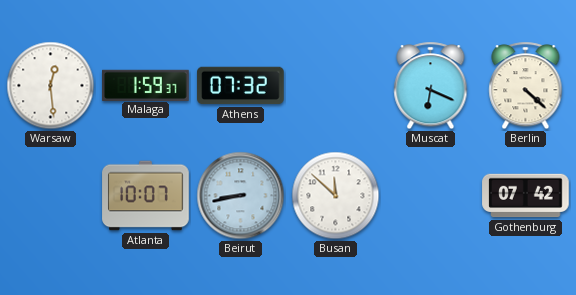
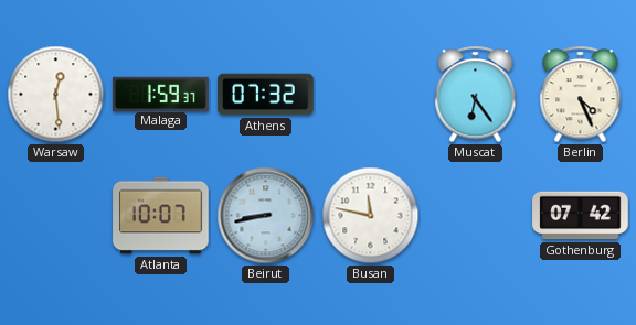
Muscat: 6:19 -> 6:24
Berlin: 4:22 -> 4:26
Busan: 11:52 -> 11:47
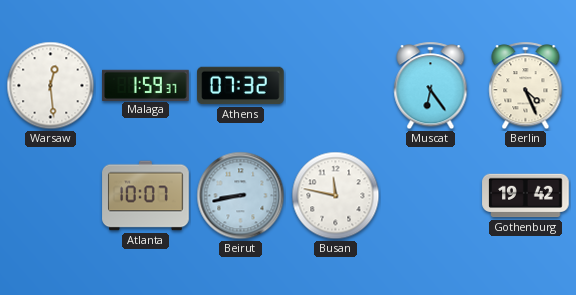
Gothenburg: 07:42 -> 19:42
